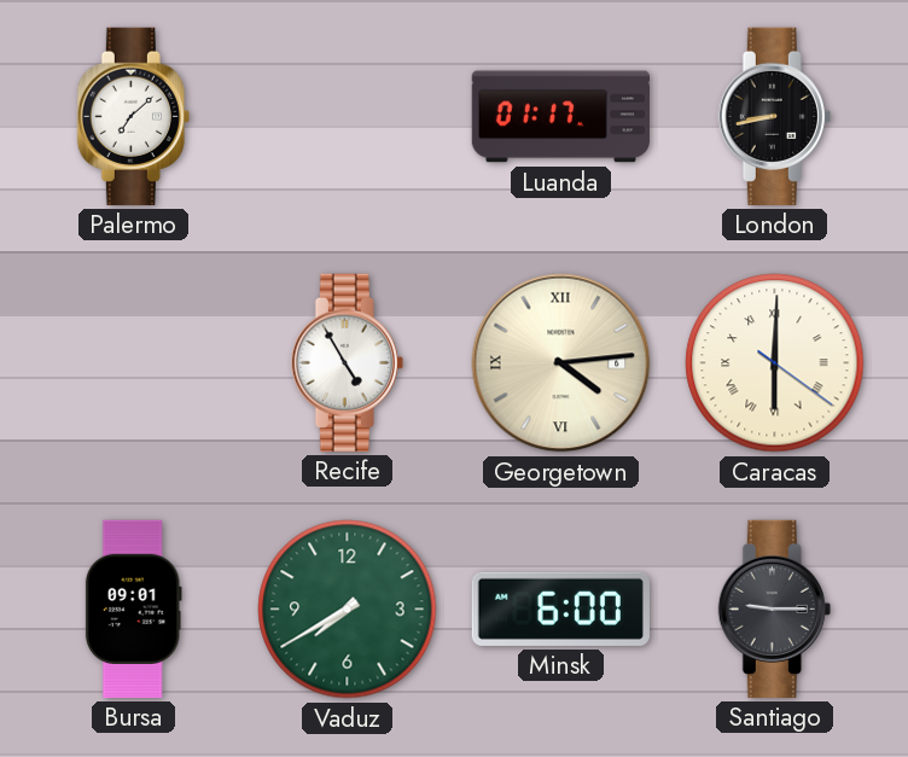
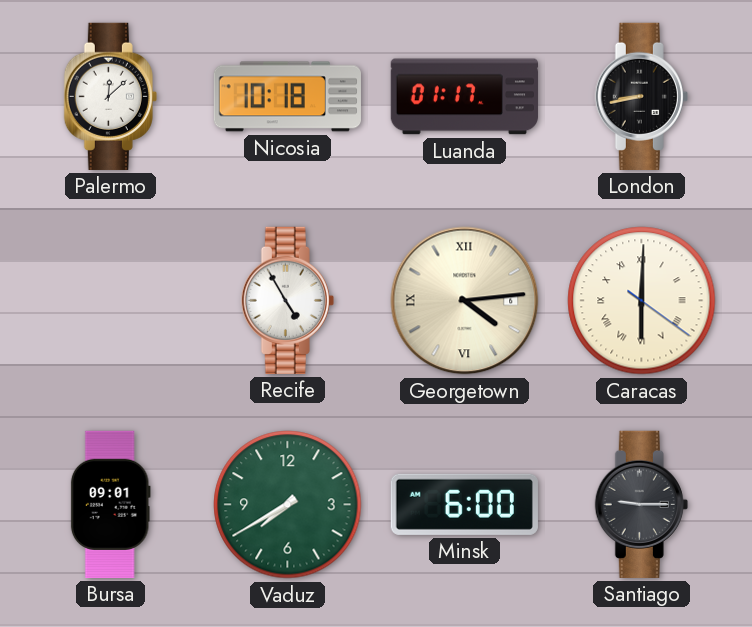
Palermo: 7:08 -> 12:08
Nicosia: none -> 10:18
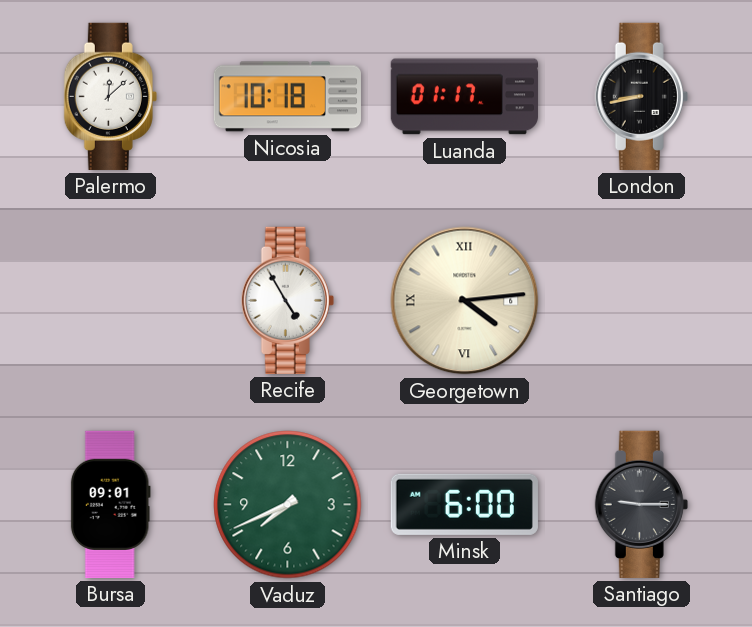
Caracas: 6:00 -> none
Vaduz: 7:40 -> 7:41
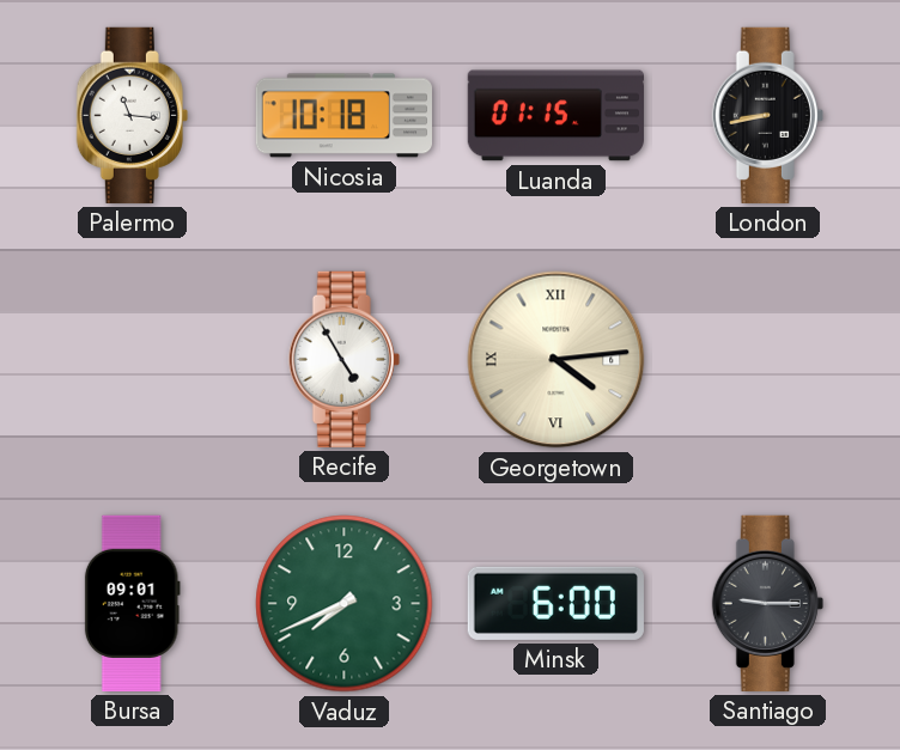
Palermo: 12:08 -> 11:16
Luanda: 01:17 -> 01:15
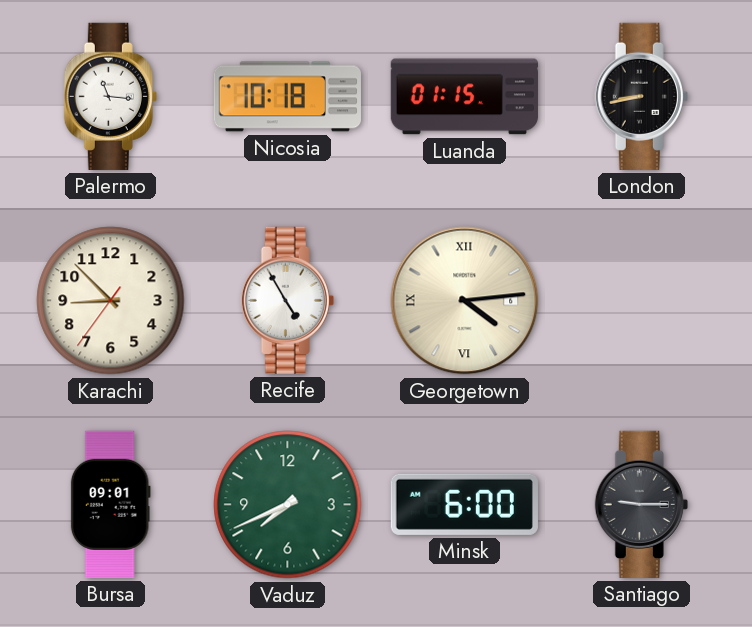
Karachi: none -> 8:52
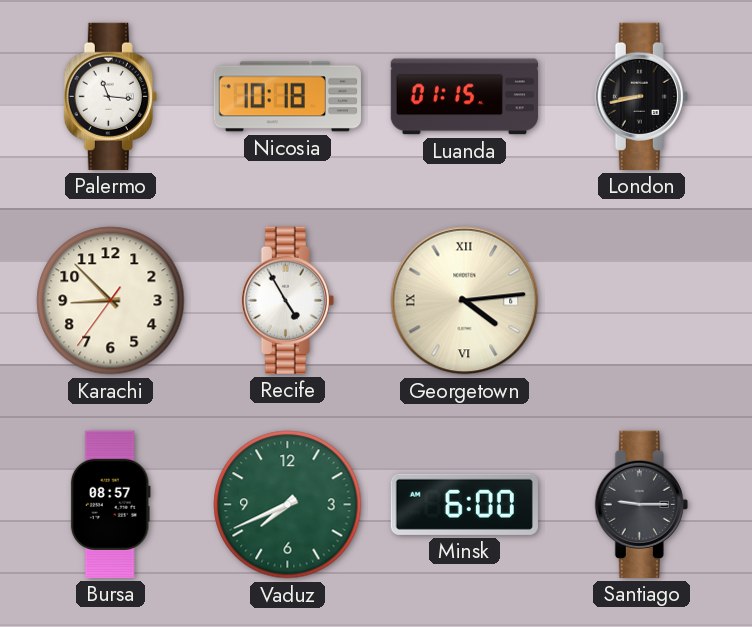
Bursa: 09:01 -> 08:57
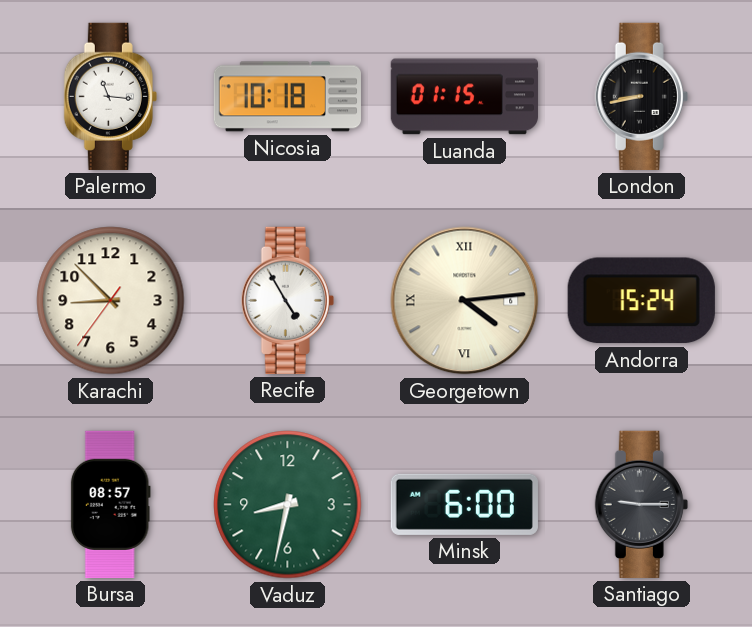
Andorra: none -> 15:24
Vaduz: 7:41 -> 8:32
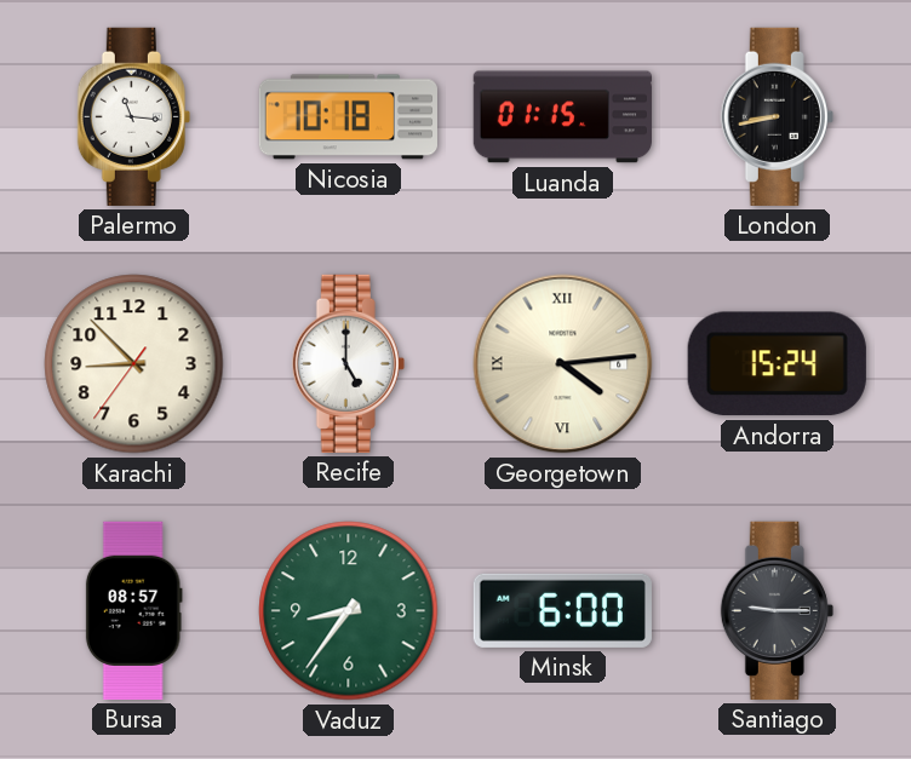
Recife: 4:55 -> 5:00
Vaduz: 8:32 -> 8:36
